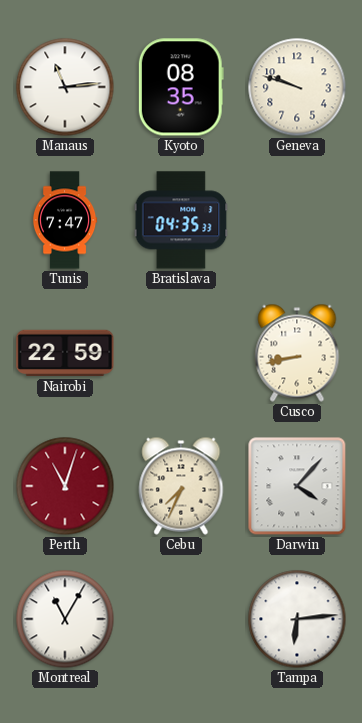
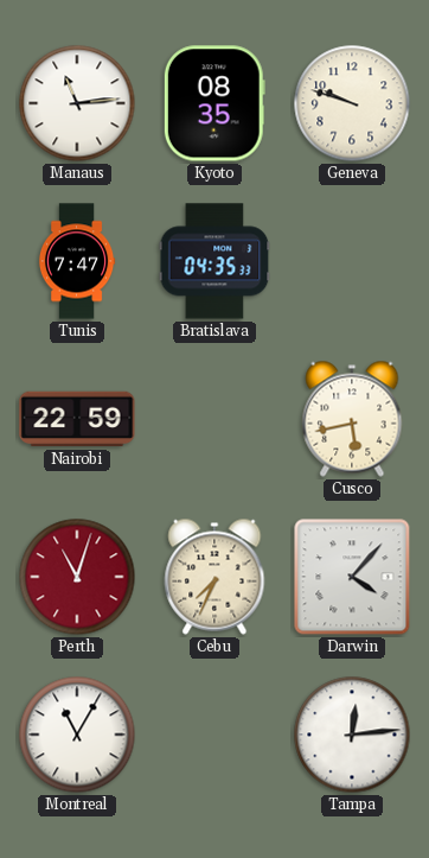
Cusco: 8:43 -> 5:43
Tampa: 6:14 -> 12:14
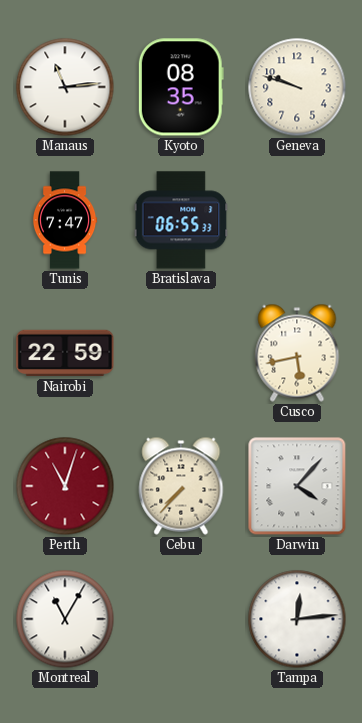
Bratislava: 04:35 -> 06:55
Cebu: 7:34 -> 7:37
